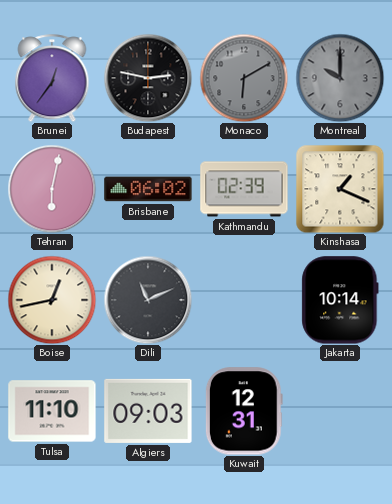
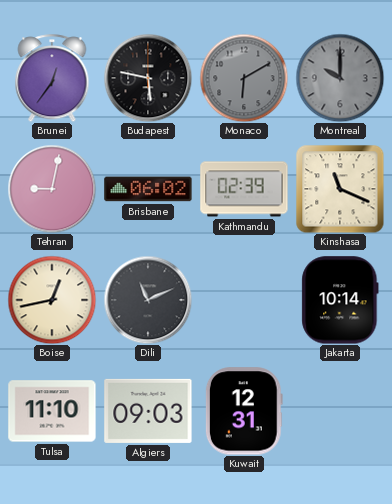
Budapest: 2:47 -> 5:47
Tehran: 6:02 -> 9:02
Kinshasa: 1:19 -> 11:19
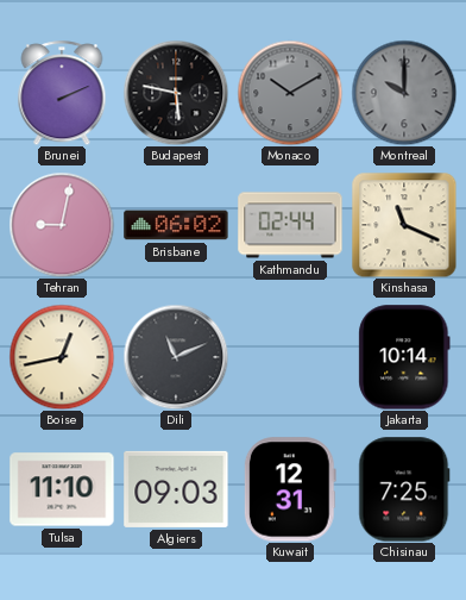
Brunei: 12:36 -> 2:11
Monaco: 6:10 -> 10:10
Kathmandu: 02:39 -> 02:44
Chisinau: none -> 7:25
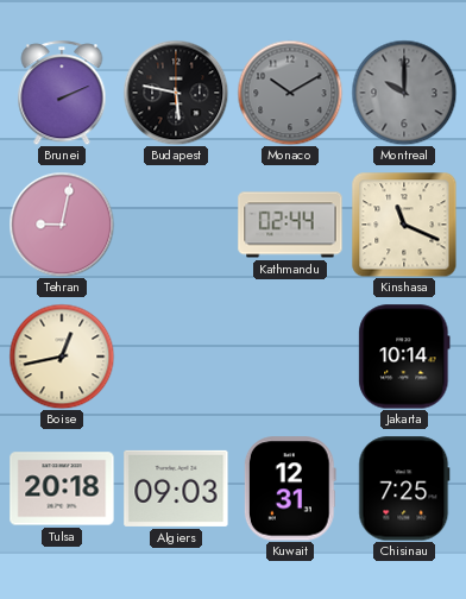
Brisbane: 06:02 -> none
Dili: 11:11 -> none
Tulsa: 11:10 -> 20:18
